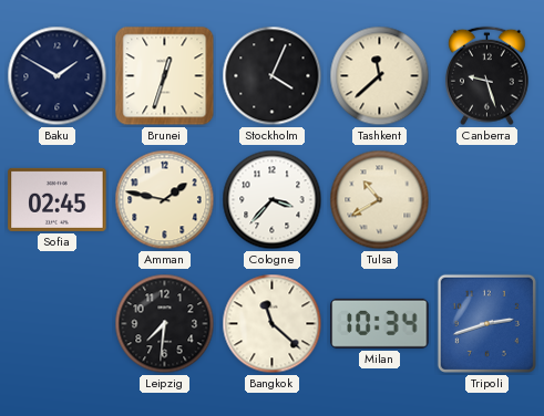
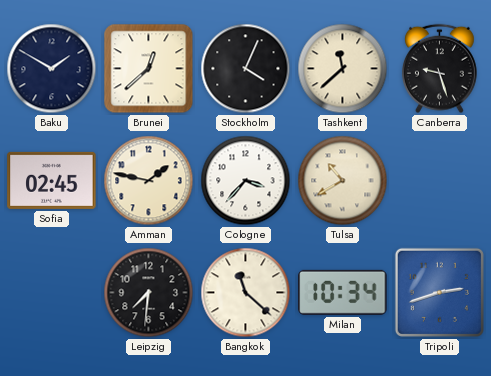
Brunei: 12:33 -> 12:38
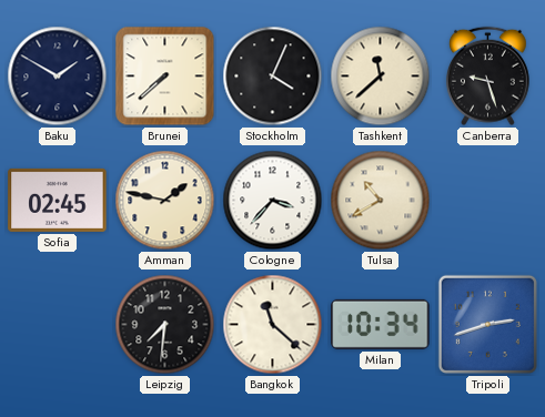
Brunei: 12:38 -> 7:38
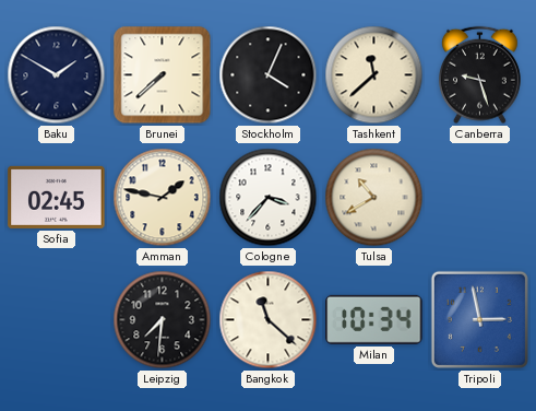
Tripoli: 2:42 -> 2:58
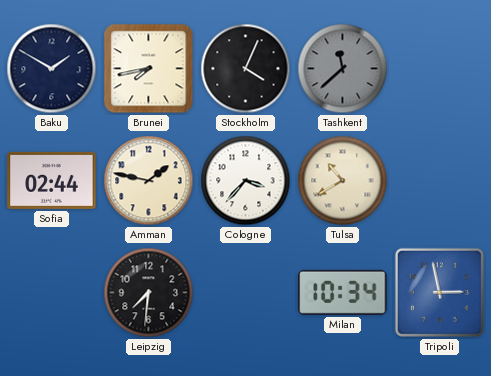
Brunei: 7:38 -> 7:43
Tashkent dial: cream -> grey
Canberra: 9:27 -> none
Sofia: 02:45 -> 02:44
Bangkok: 11:22 -> none
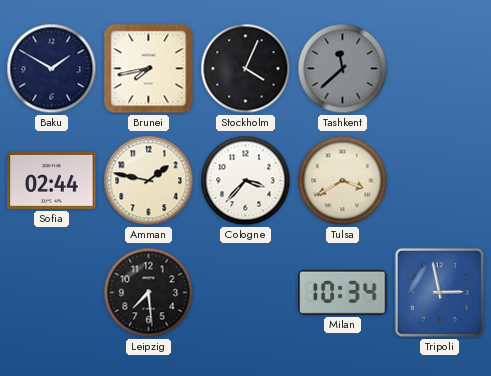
Tulsa: 10:40 -> 3:40
Leipzig: 7:31 -> 7:29
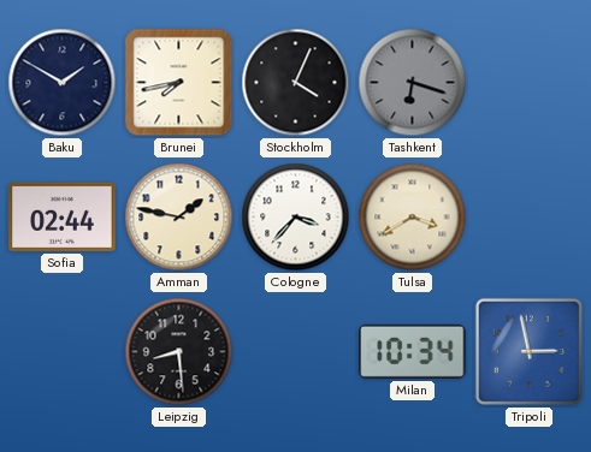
Tashkent: 11:38 -> 6:18
Leipzig: 7:29 -> 8:29
